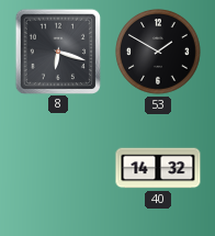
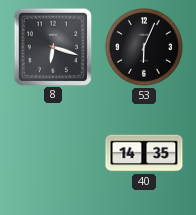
53: 1:50 -> 6:04
40: 14:32 -> 14:35
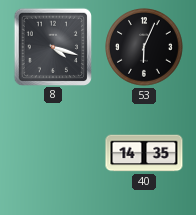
8: 6:18 -> 4:18
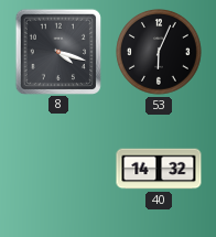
40: 14:35 -> 14:32
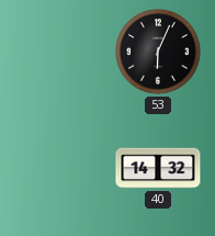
8: 4:18 -> none
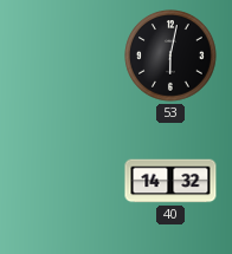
53: 6:04 -> 6:02
